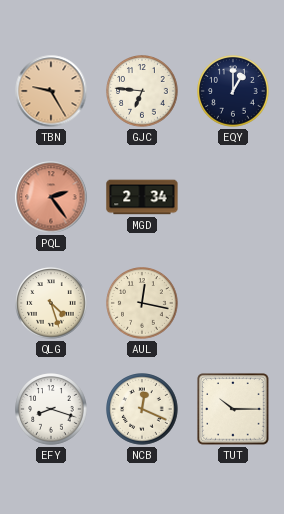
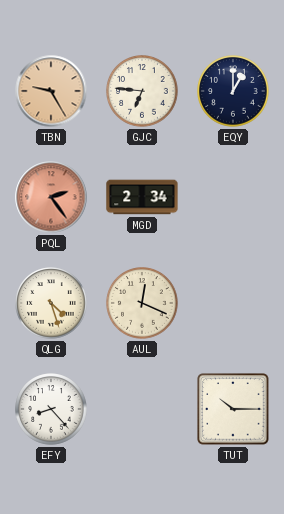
AUL: 12:17 -> 12:19
EFY: 8:18 -> 8:23
NCB: 12:19 -> none
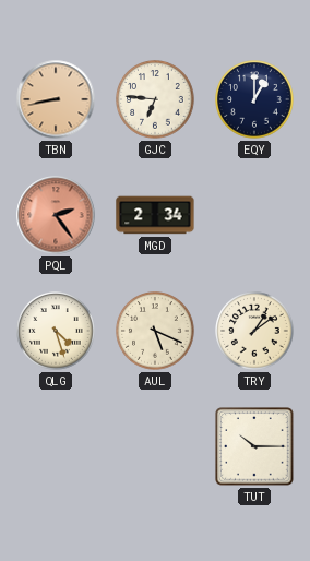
TBN: 9:25 -> 8:43
AUL: 12:19 -> 5:19
TRY: none -> 1:09
EFY: 8:23 -> none
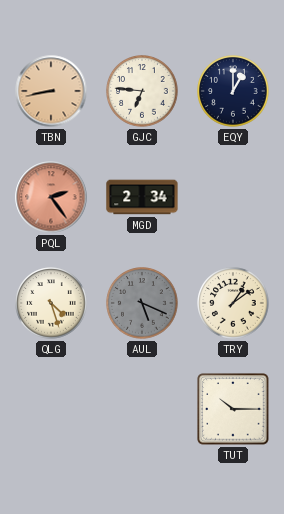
AUL dial: cream -> grey
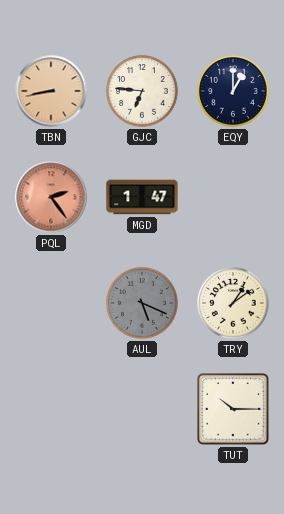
MGD: 2:34 -> 1:47
QLG: 4:27 -> none
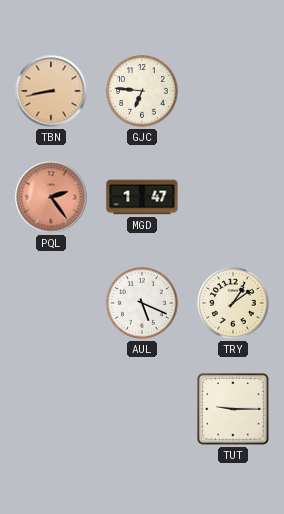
EQY: 1:00 -> none
AUL dial: grey -> white
TUT: 10:15 -> 9:15
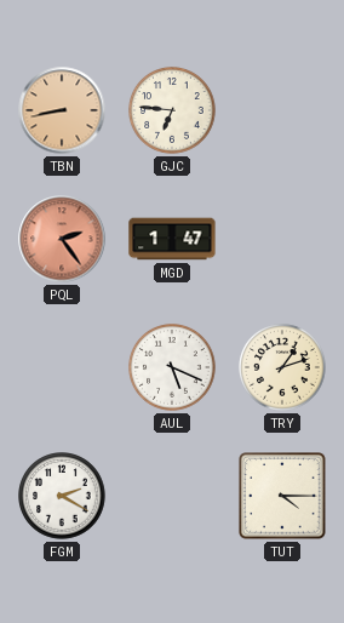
TRY: 1:09 -> 1:12
FGM: none -> 2:20
TUT: 9:15 -> 4:15
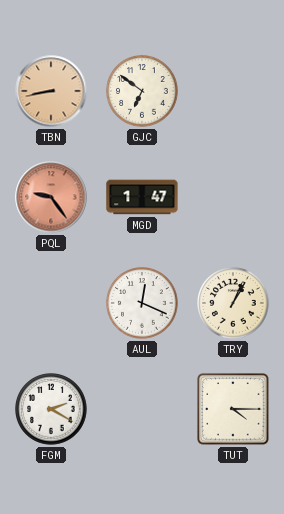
GJC: 6:46 -> 6:51
PQL: 2:24 -> 9:24
AUL: 5:19 -> 12:19
TRY: 1:12 -> 1:04
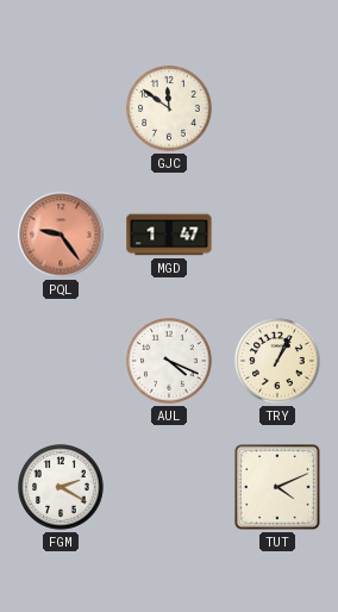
TBN: 8:43 -> none
GJC: 6:51 -> 11:51
AUL: 12:19 -> 4:19
TUT: 4:15 -> 4:11
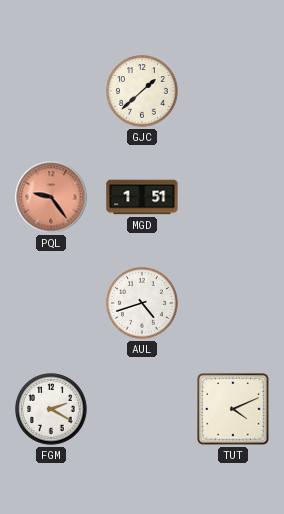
GJC: 11:51 -> 1:38
MGD: 1:47 -> 1:51
AUL: 4:19 -> 4:42
TRY: 1:04 -> none
